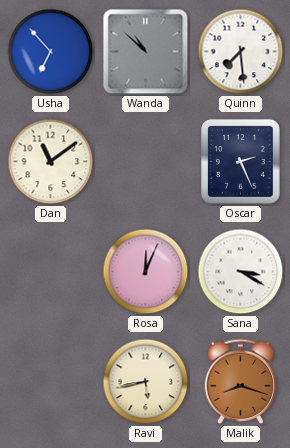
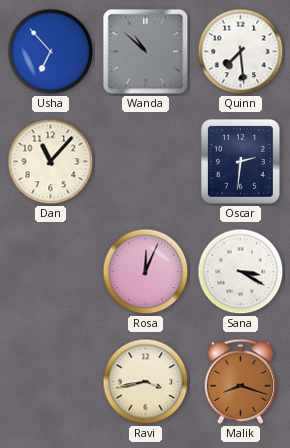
Dan: 11:09 -> 11:07
Oscar: 2:26 -> 2:31
Ravi: 5:43 -> 3:43
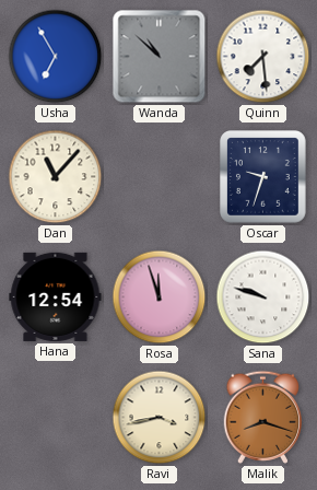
Usha: 6:53 -> 6:55
Oscar: 2:31 -> 9:33
Hana: none -> 12:54
Rosa: 12:04 -> 11:57
Sana: 3:20 -> 9:48
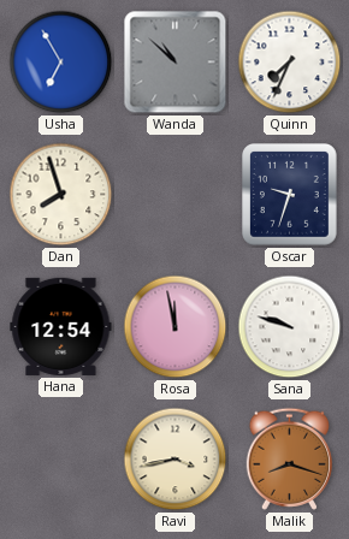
Quinn: 7:29 -> 7:34
Dan: 11:07 -> 7:57
Rosa: 11:57 -> 11:58
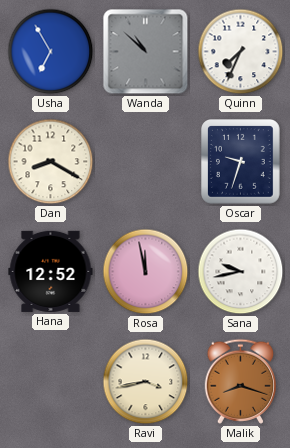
Dan: 7:57 -> 8:20
Hana: 12:54 -> 12:52
Sana: 9:48 -> 9:43
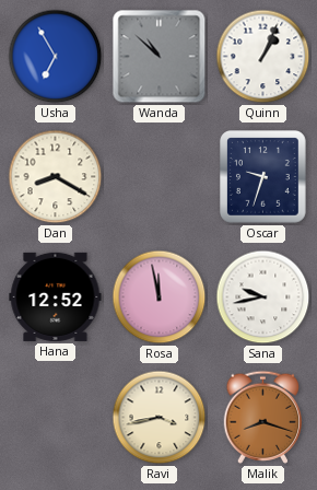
Quinn: 7:34 -> 1:04
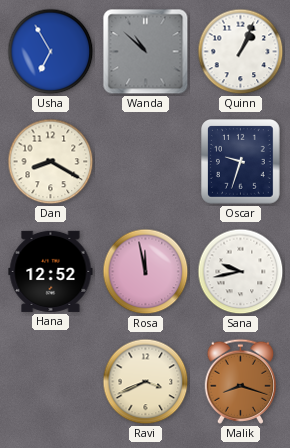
Ravi: 3:43 -> 3:41
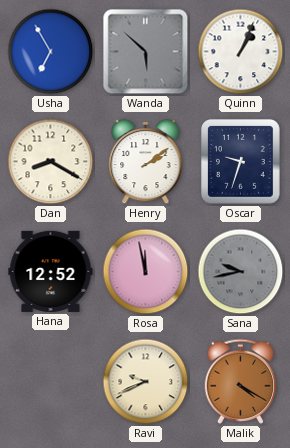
Wanda: 10:52 -> 5:52
Henry: none -> 2:09
Sana dial: white -> grey
Ravi: 3:41 -> 9:41
Malik: 8:18 -> 4:20
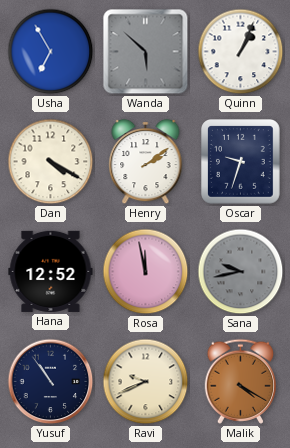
Dan: 8:20 -> 4:20
Yusuf: none -> 10:54
